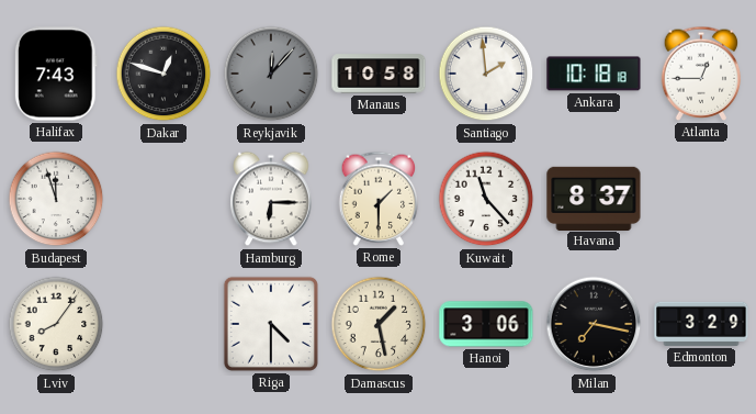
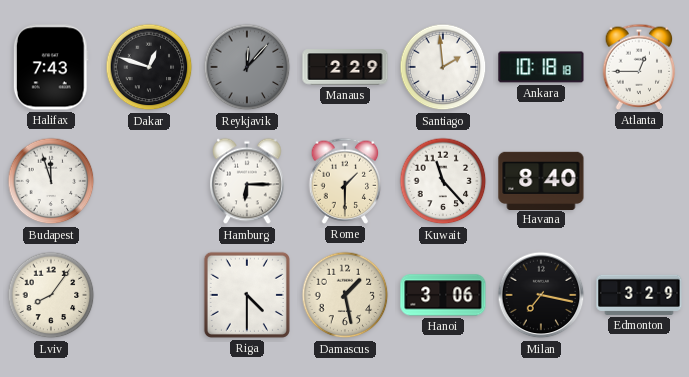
Manaus: 10:58 -> 2:29
Havana: 8:37 -> 8:40
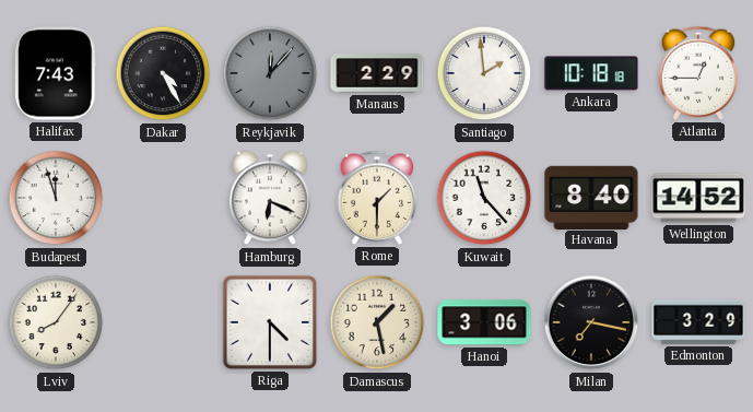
Dakar: 12:48 -> 4:25
Hamburg: 6:15 -> 6:19
Wellington: none -> 14:52
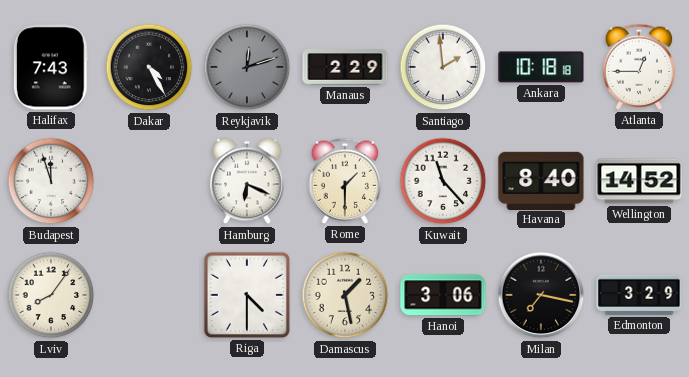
Reykjavik: 12:07 -> 12:12
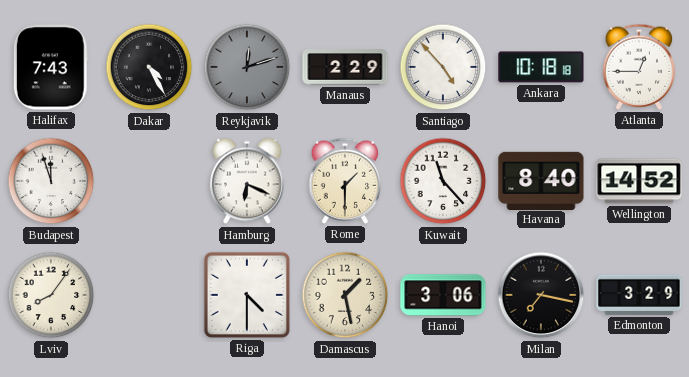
Santiago: 1:59 -> 4:53
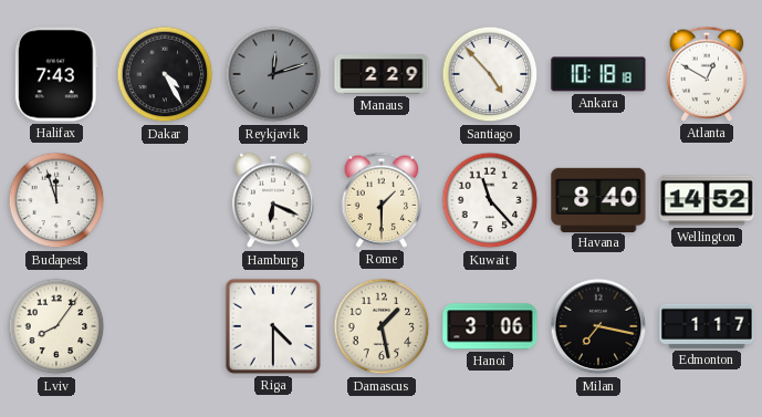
Atlanta: 12:45 -> 12:50
Edmonton: 3:29 -> 1:17
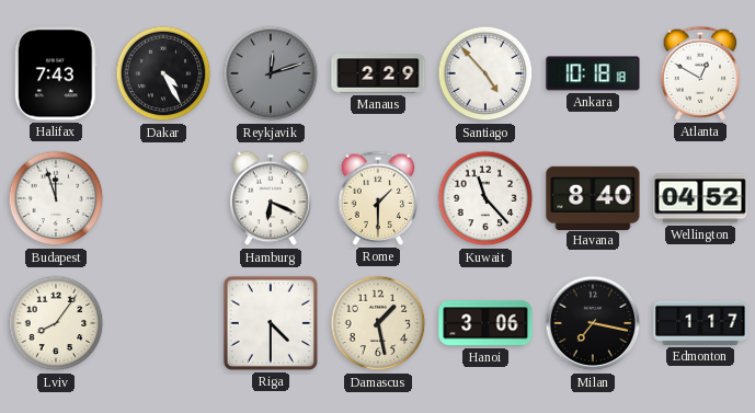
Wellington: 14:52 -> 04:52
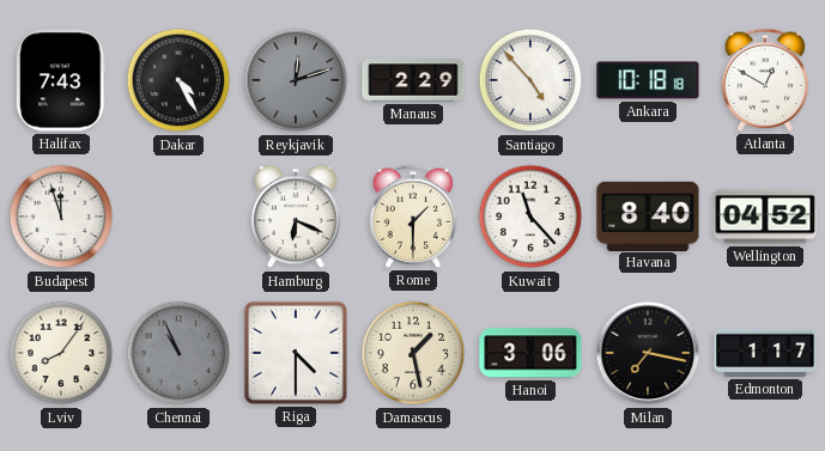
Chennai: none -> 10:56
